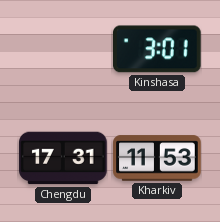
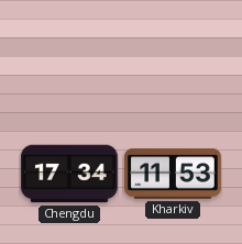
Kinshasa: 3:01 -> none
Chengdu: 17:31 -> 17:34
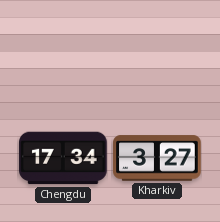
Kharkiv: 11:53 -> 3:27
